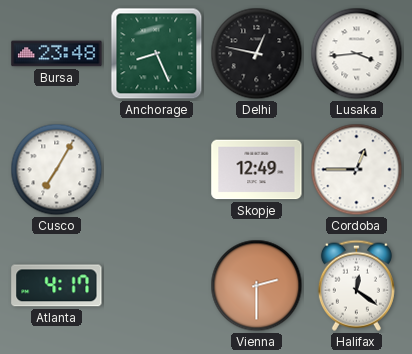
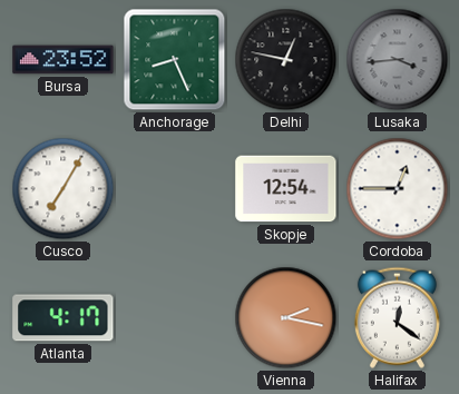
Bursa: 23:48 -> 23:52
Lusaka dial: white -> grey
Skopje: 12:49 -> 12:54
Vienna: 2:30 -> 2:17
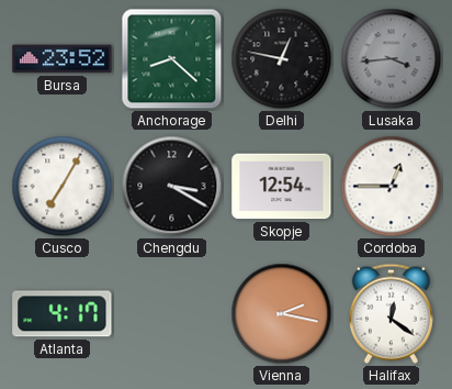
Anchorage: 8:26 -> 8:22
Chengdu: none -> 3:20
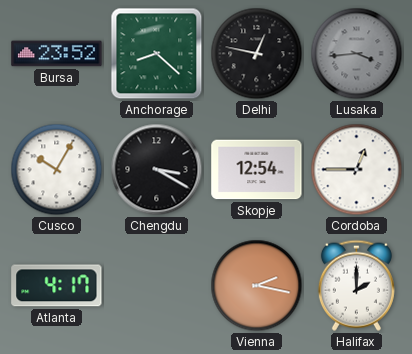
Cusco: 7:05 -> 10:05
Halifax: 12:21 -> 2:00
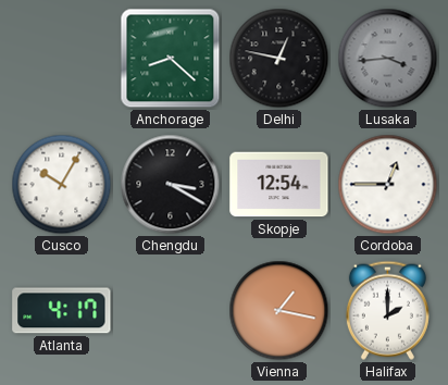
Bursa: 23:52 -> none
Vienna: 2:17 -> 1:17
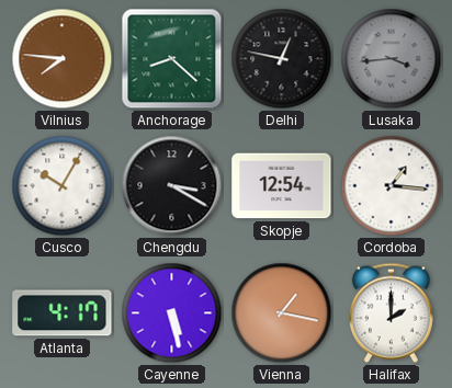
Vilnius: none -> 7:46
Cordoba: 12:45 -> 1:16
Cayenne: none -> 5:28
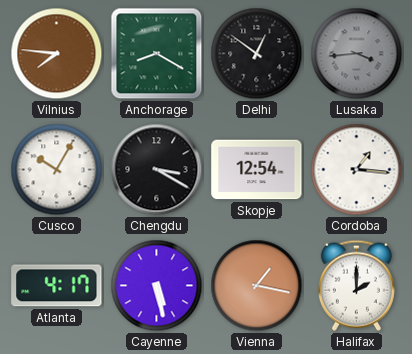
Anchorage: 8:22 -> 8:20
Delhi: 12:47 -> 12:51
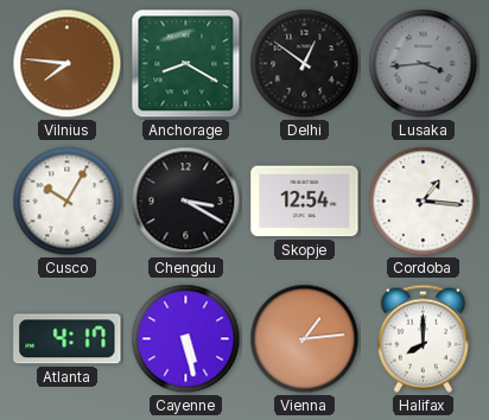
Vienna: 1:17 -> 1:14
Halifax: 2:00 -> 8:00
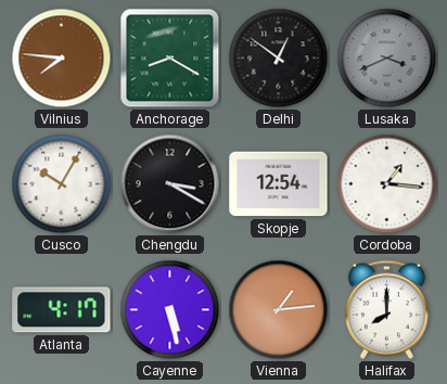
Lusaka: 3:44 -> 3:41
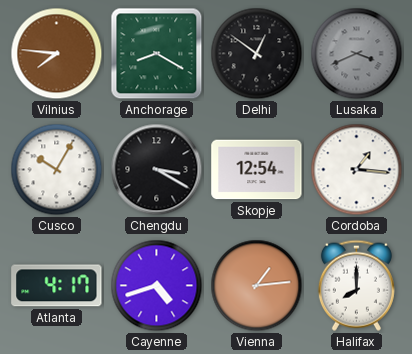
Cayenne: 5:28 -> 4:42
